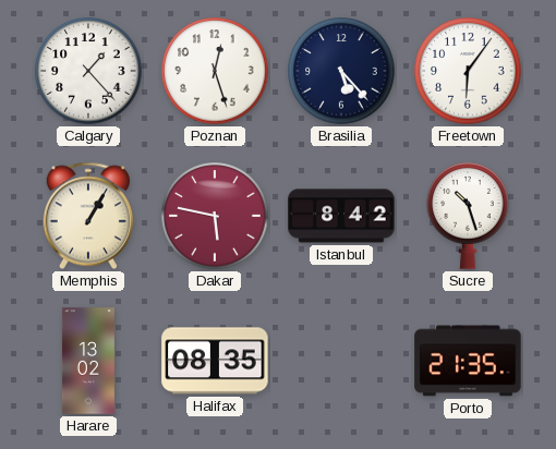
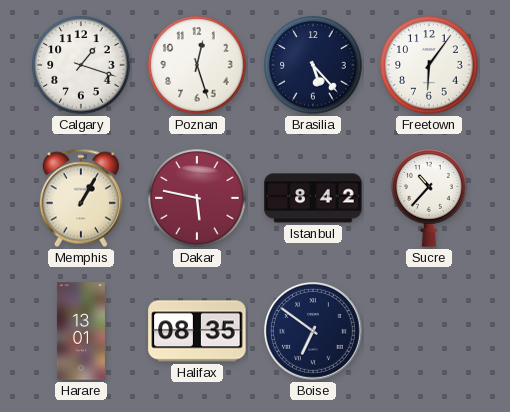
Calgary: 1:23 -> 1:18
Sucre: 10:27 -> 10:37
Harare: 13:02 -> 13:01
Boise: none -> 6:51
Porto: 21:35 -> none
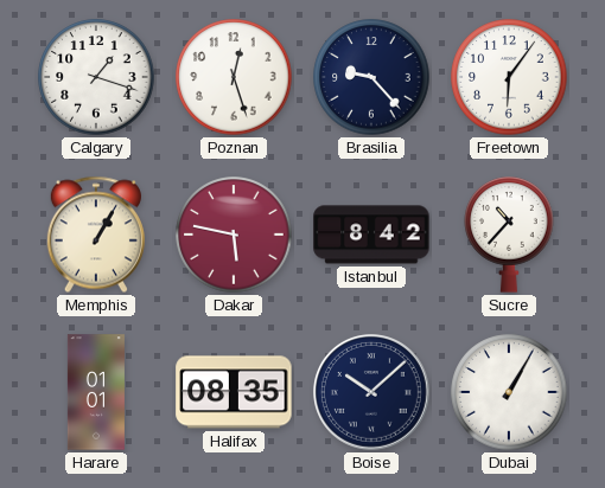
Brasilia: 5:23 -> 9:23
Harare: 13:01 -> 01:01
Boise: 6:51 -> 10:08
Dubai: none -> 1:05
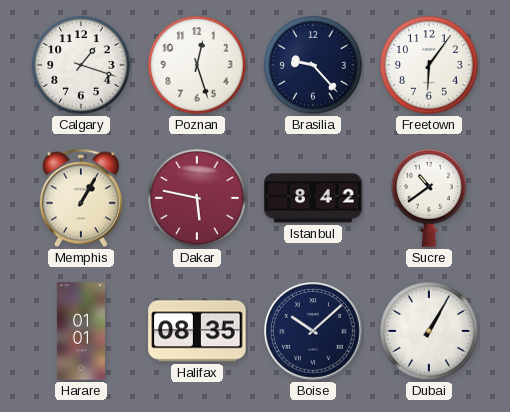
Sucre: 10:37 -> 10:39
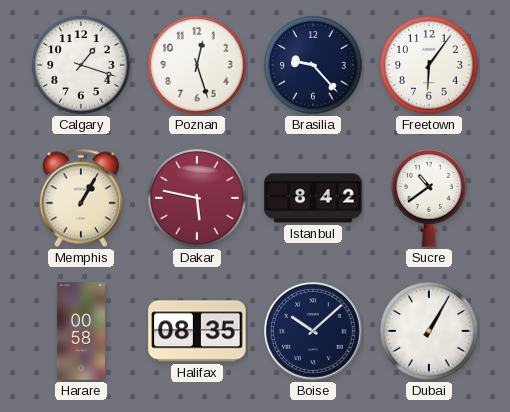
Harare: 01:01 -> 00:58
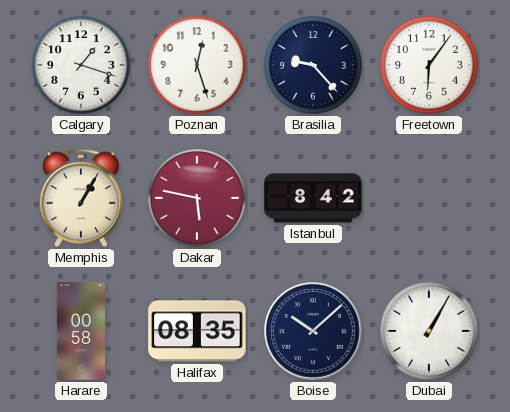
Sucre: 10:39 -> none
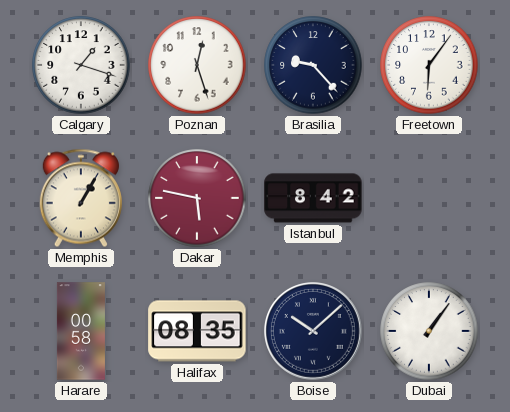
Dubai: 1:05 -> 1:06
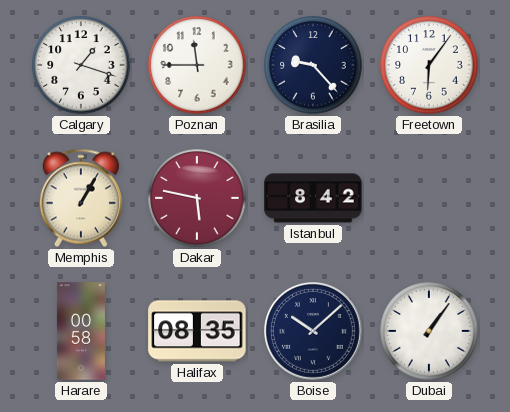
Poznan: 12:27 -> 11:45
